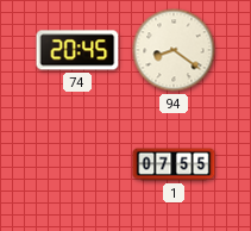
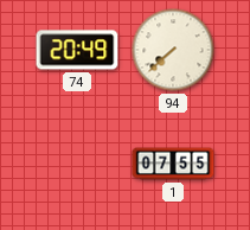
74: 20:45 -> 20:49
94: 8:21 -> 7:38
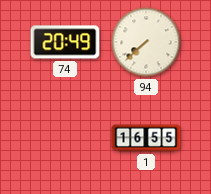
1: 07:55 -> 16:55
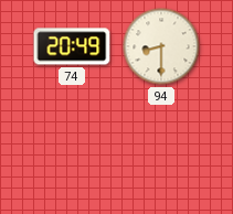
94: 7:38 -> 8:30
1: 16:55 -> none
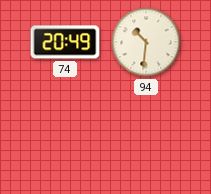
94: 8:30 -> 10:31
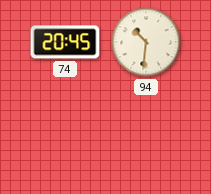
74: 20:49 -> 20:45
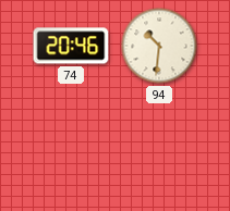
74: 20:45 -> 20:46
